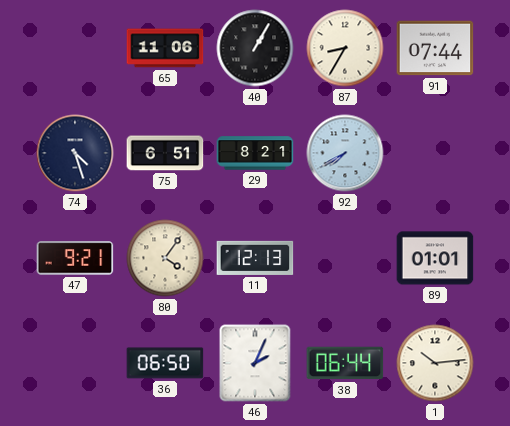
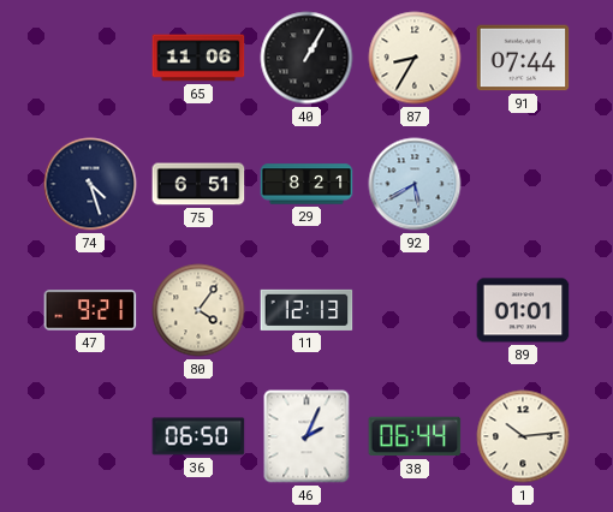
92: 7:40 -> 5:40
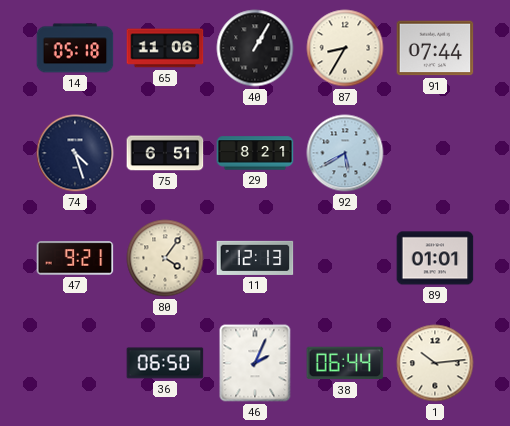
14: none -> 05:18
